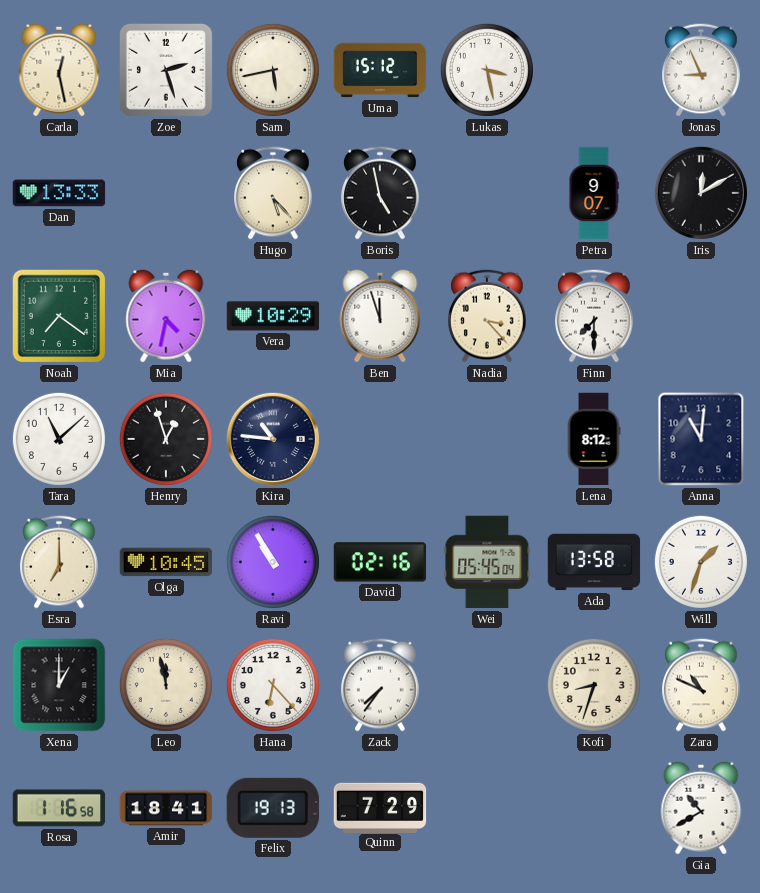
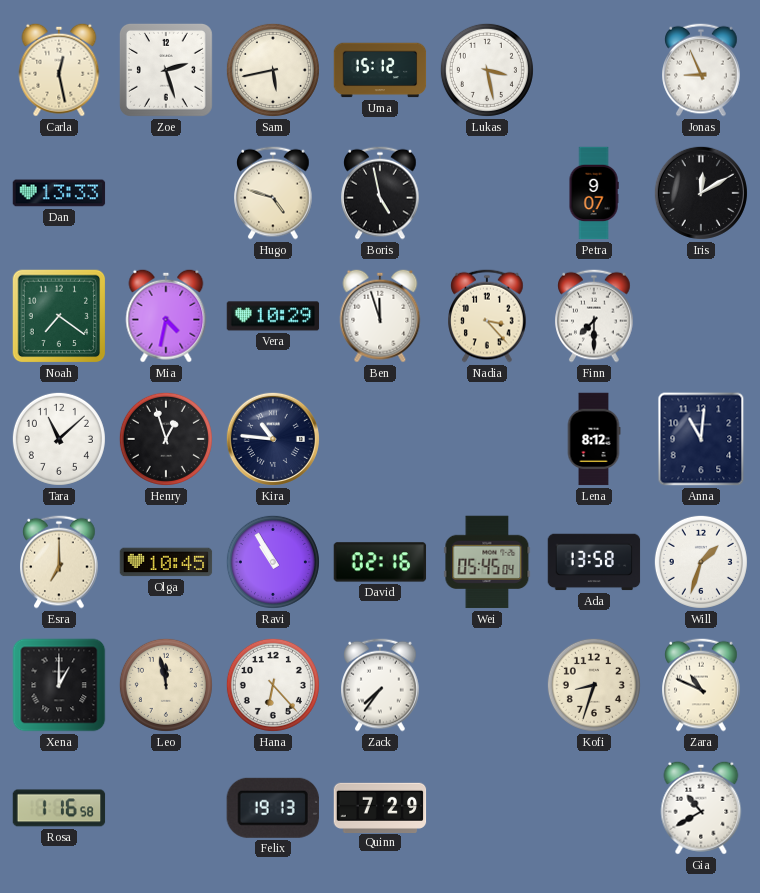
Hugo: 5:23 -> 4:48
Amir: 18:41 -> none
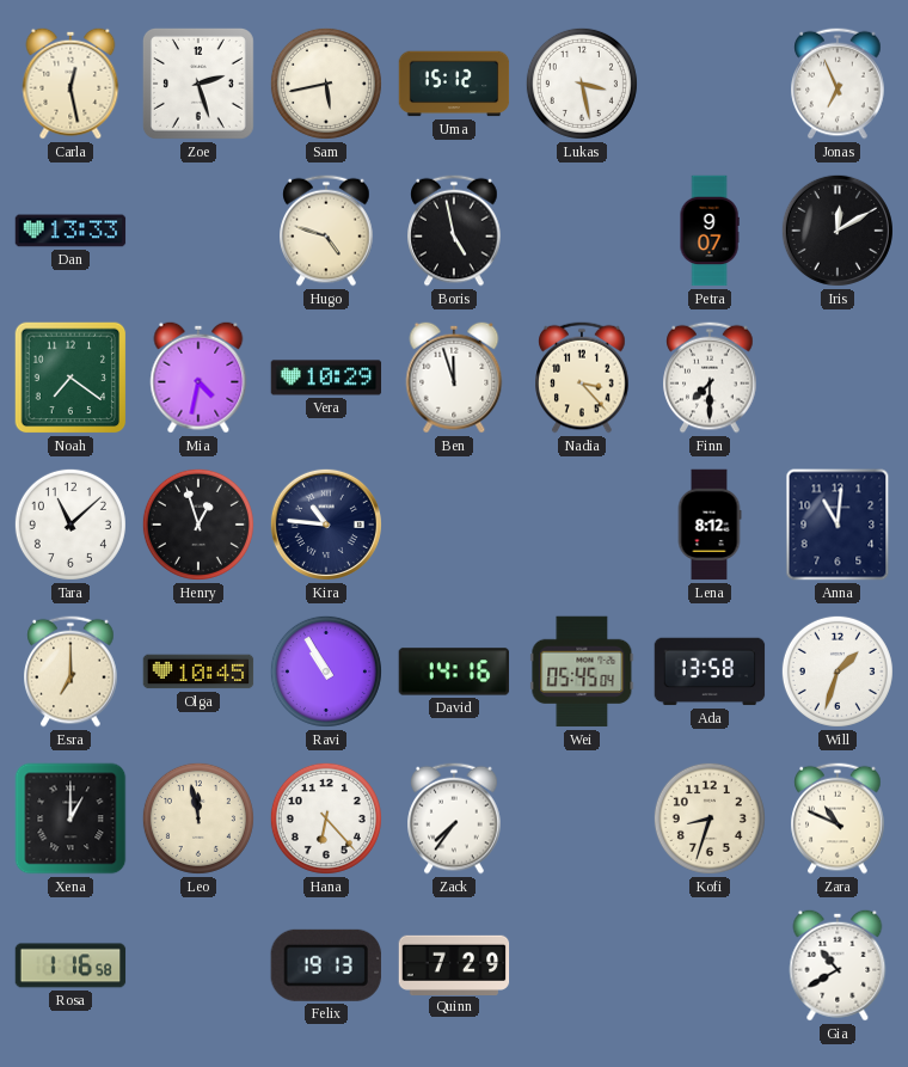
Jonas: 8:56 -> 6:56
David: 02:16 -> 14:16
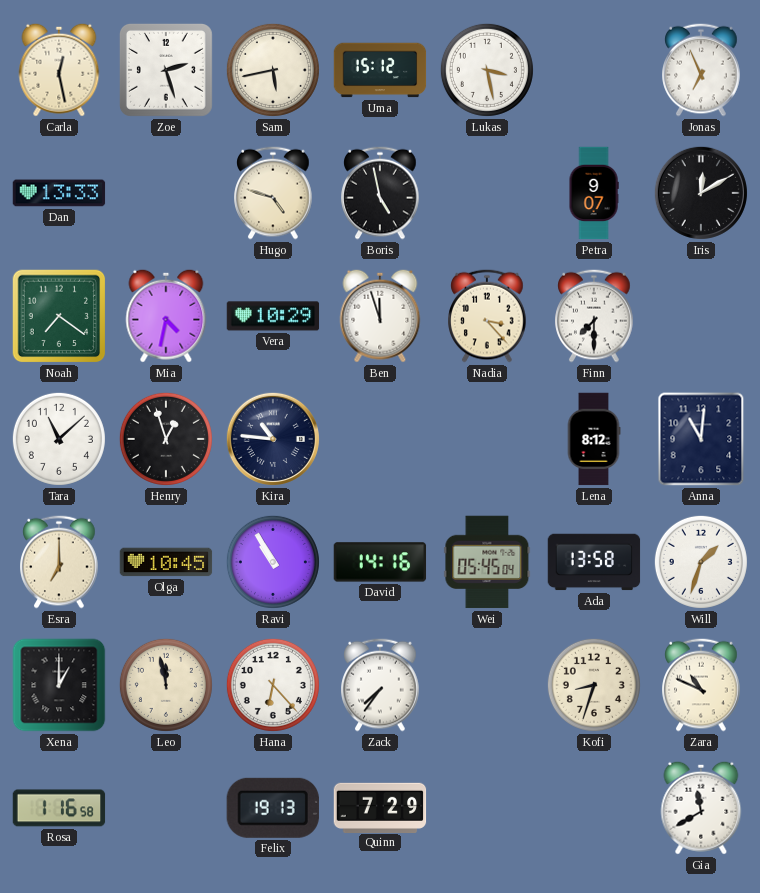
Gia: 10:40 -> 11:40
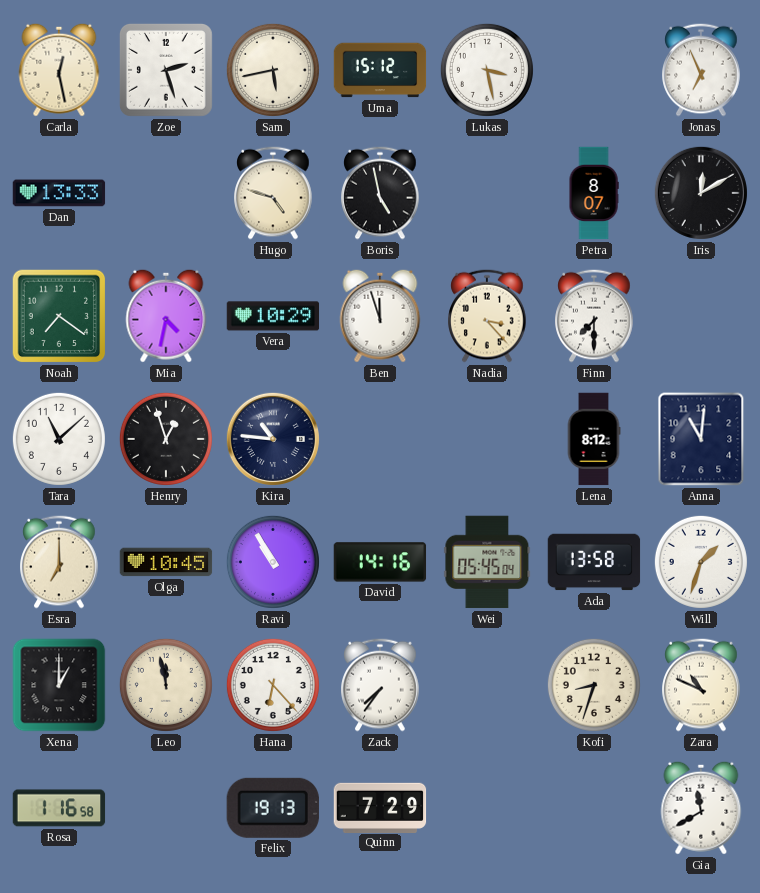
Petra: 9:07 -> 8:07
